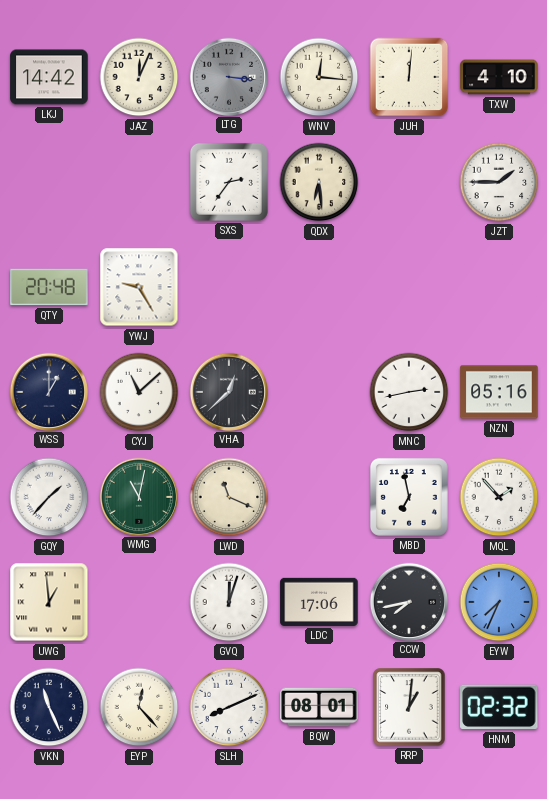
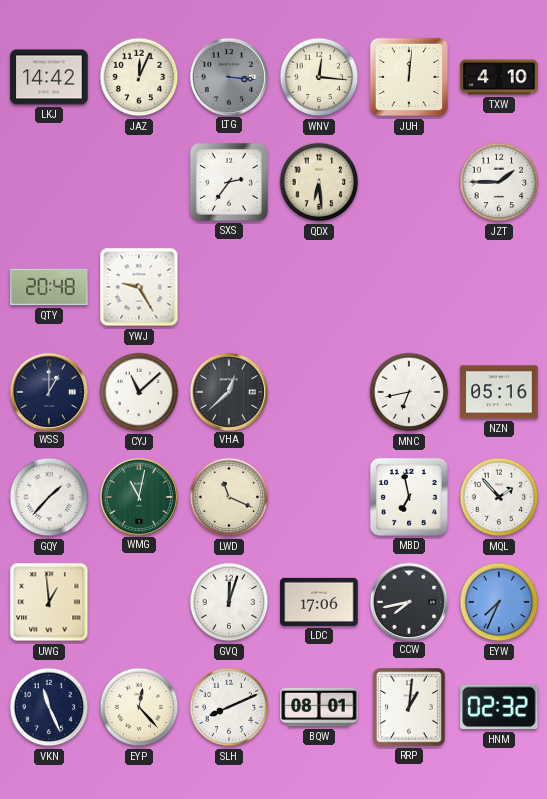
MNC: 2:43 -> 6:43
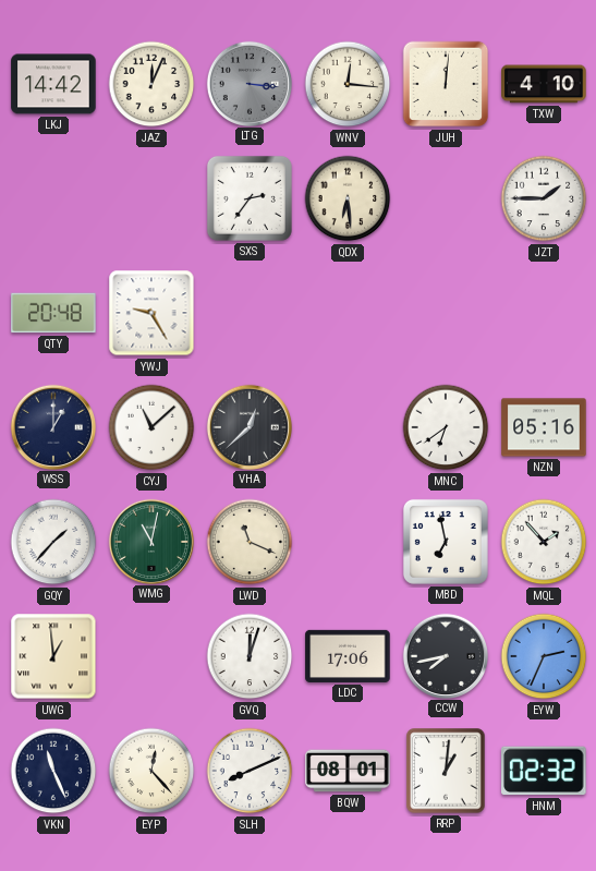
MNC: 6:43 -> 6:39
EYW: 7:34 -> 2:34
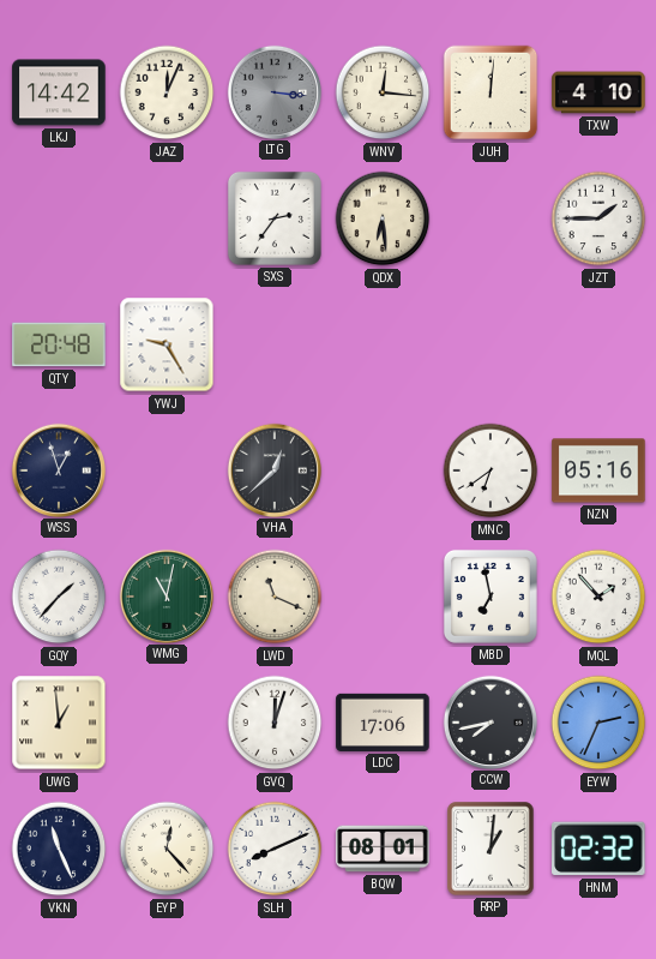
WSS: 1:00 -> 12:57
CYJ: 11:08 -> none
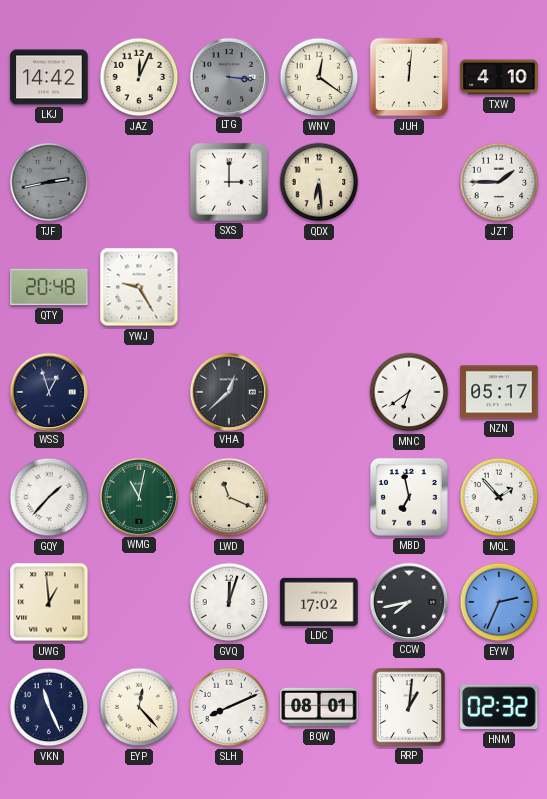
WNV: 12:16 -> 12:21
TJF: none -> 2:43
SXS: 2:36 -> 3:00
NZN: 05:16 -> 05:17
LDC: 17:06 -> 17:02
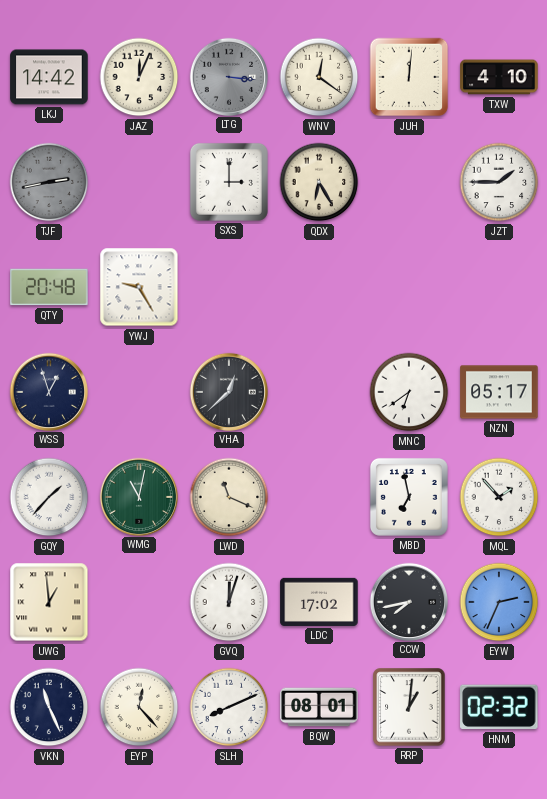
QDX: 6:29 -> 6:25
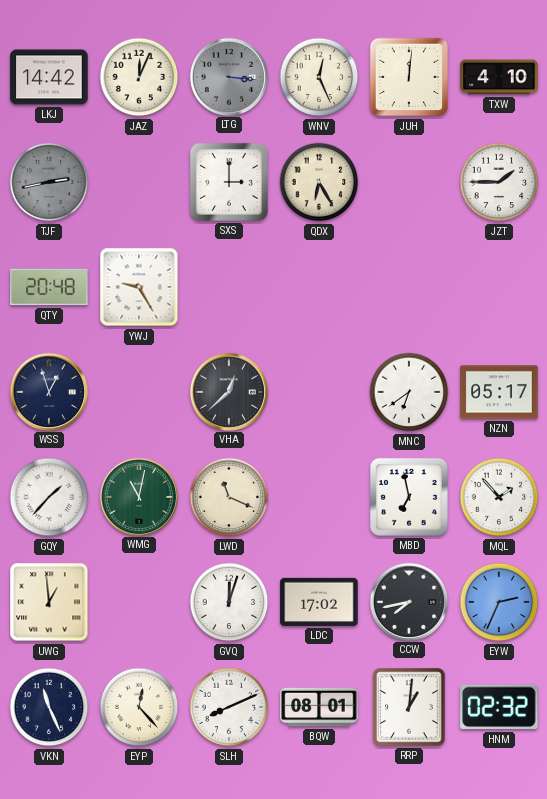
WNV: 12:21 -> 12:26
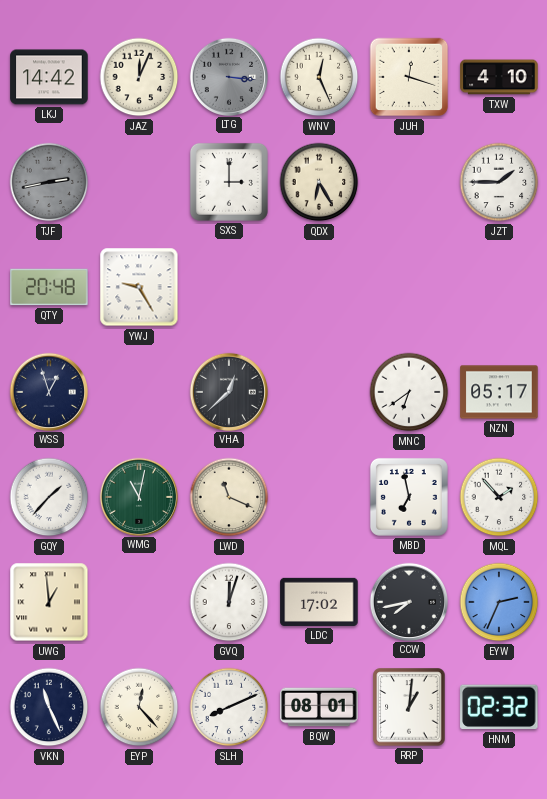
JUH: 12:01 -> 12:18
